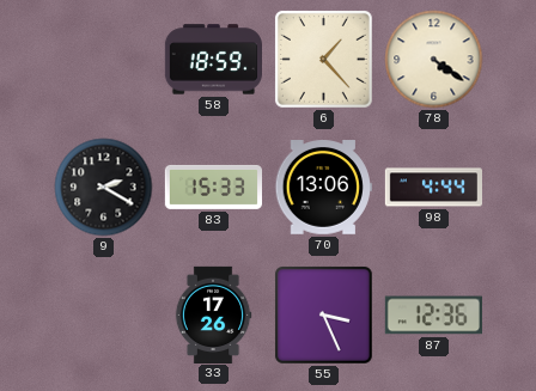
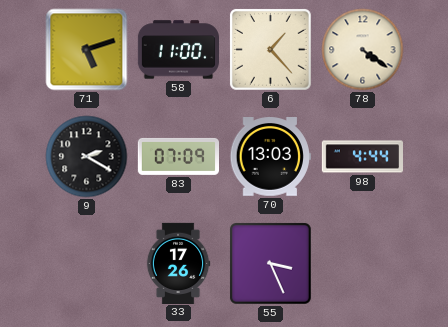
71: none -> 5:12
58: 18:59 -> 11:00
83: 15:33 -> 07:09
70: 13:06 -> 13:03
87: 12:36 -> none
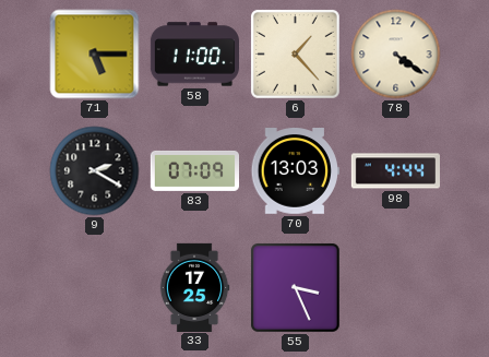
71: 5:12 -> 5:15
33: 17:26 -> 17:25
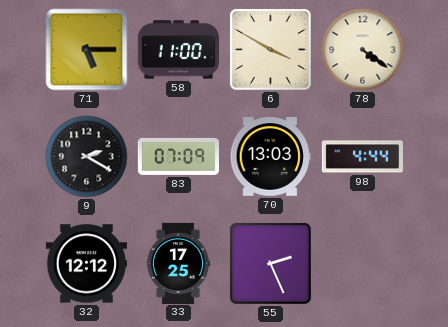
6: 1:23 -> 3:50
32: none -> 12:12
55: 3:26 -> 2:26
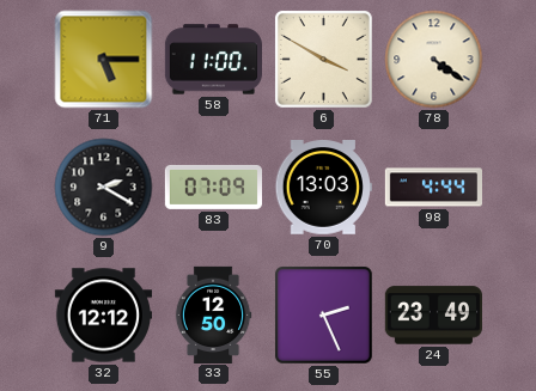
33: 17:25 -> 12:50
24: none -> 23:49
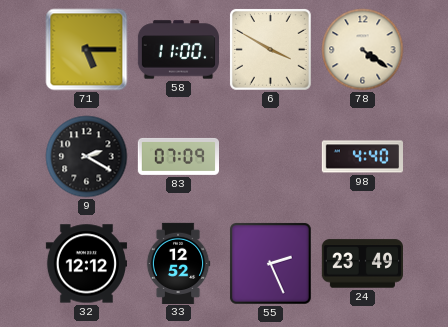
70: 13:03 -> none
98: 4:44 -> 4:40
33: 12:50 -> 12:52
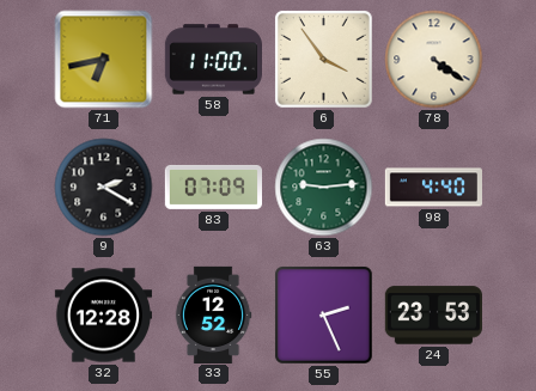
71: 5:15 -> 6:43
6: 3:50 -> 3:54
63: none -> 9:14
32: 12:12 -> 12:28
24: 23:49 -> 23:53
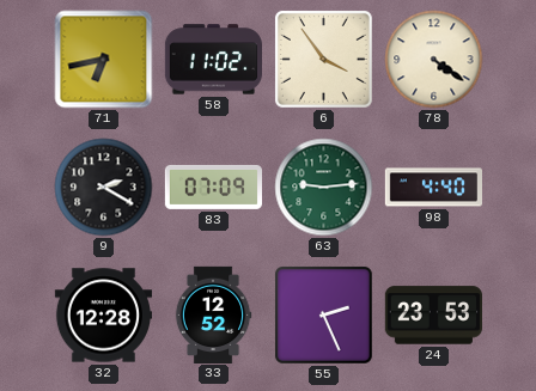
58: 11:00 -> 11:02
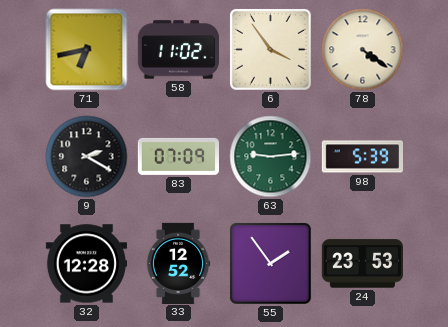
98: 4:40 -> 5:39
55: 2:26 -> 1:54
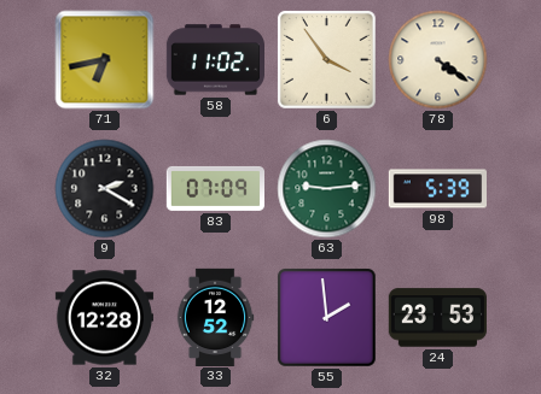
55: 1:54 -> 1:59
